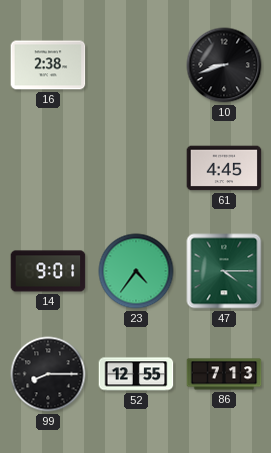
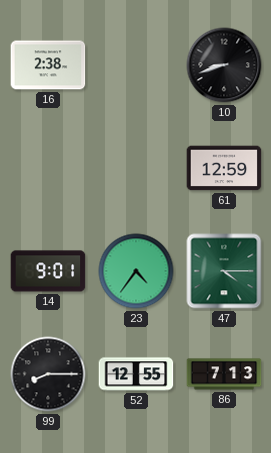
61: 4:45 -> 12:59
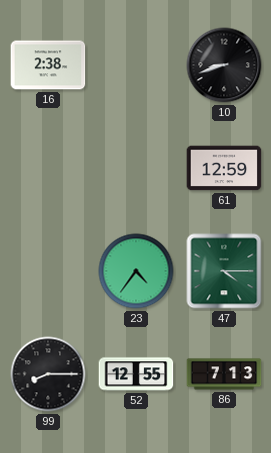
14: 9:01 -> none
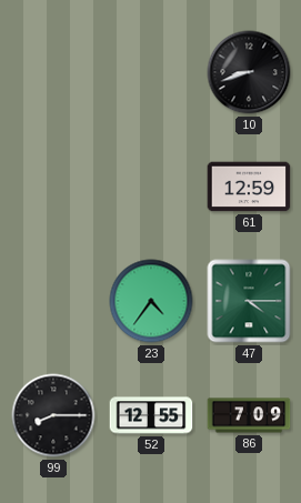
16: 2:38 -> none
86: 7:13 -> 7:09
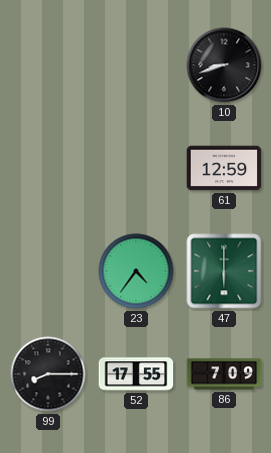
47: 4:15 -> 6:00
52: 12:55 -> 17:55
